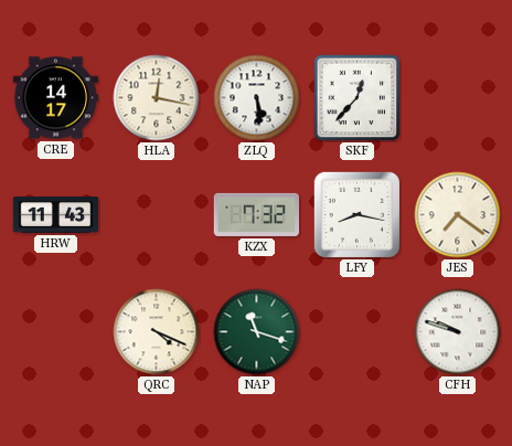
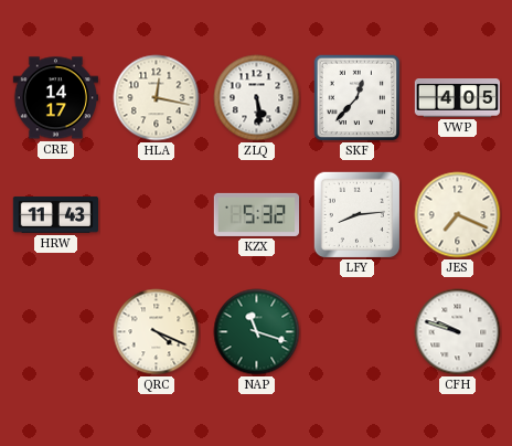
VWP: none -> 4:05
KZX: 7:32 -> 5:32
LFY: 8:17 -> 8:14
JES: 7:21 -> 7:19
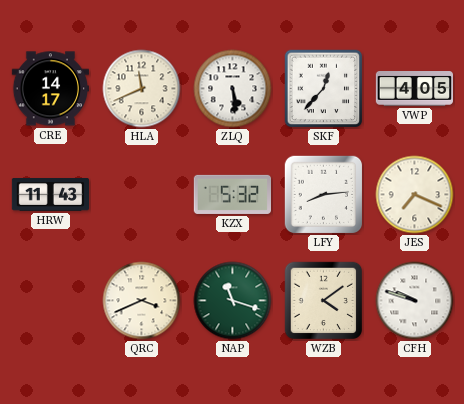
HLA: 12:17 -> 11:41
QRC: 4:19 -> 3:41
WZB: none -> 4:09
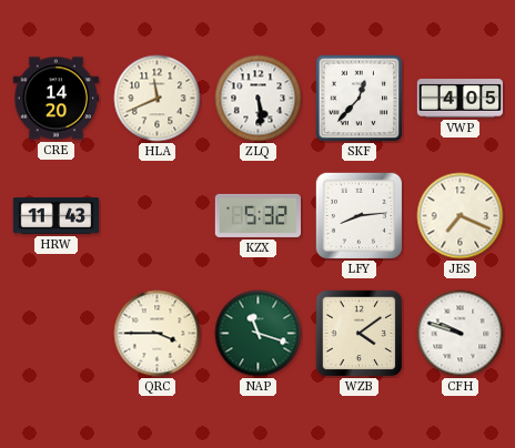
CRE: 14:17 -> 14:20
QRC: 3:41 -> 3:45
